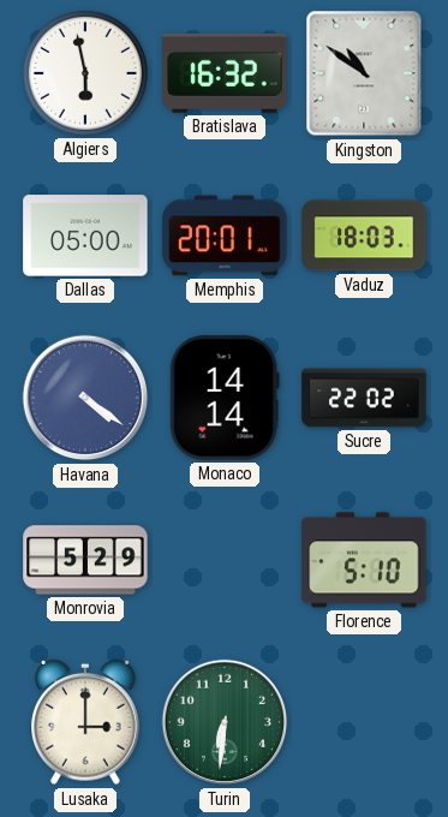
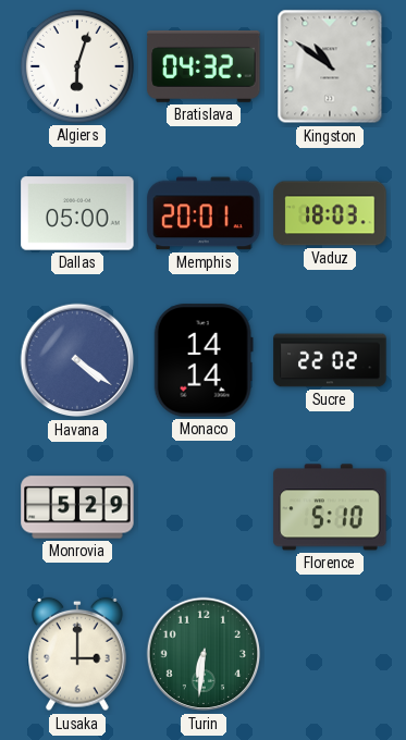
Algiers: 5:58 -> 6:03
Bratislava: 16:32 -> 04:32
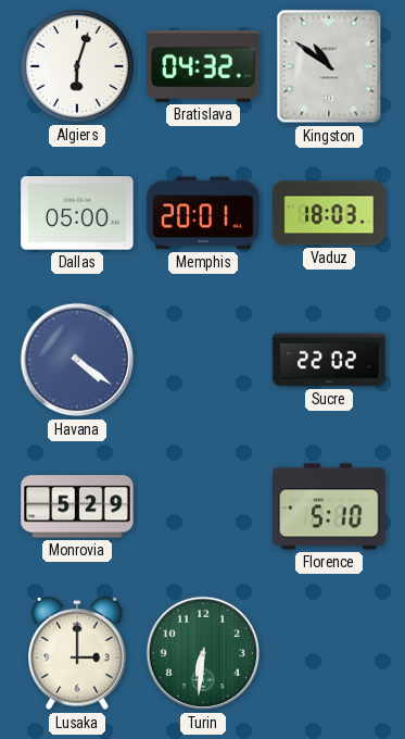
Monaco: 14:14 -> none
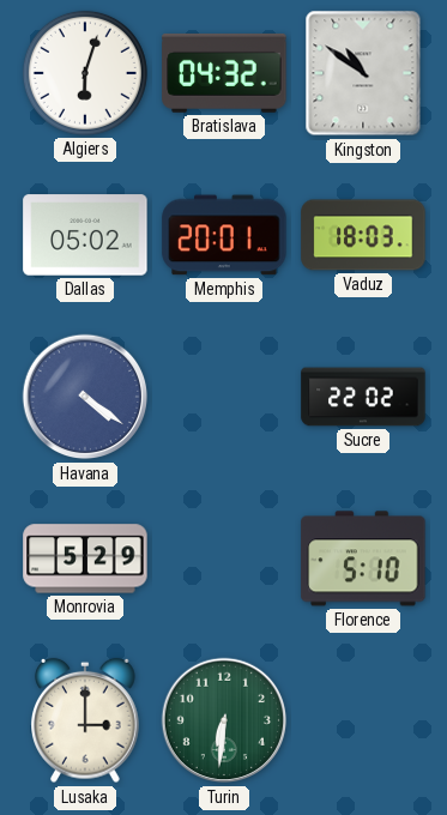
Dallas: 05:00 -> 05:02
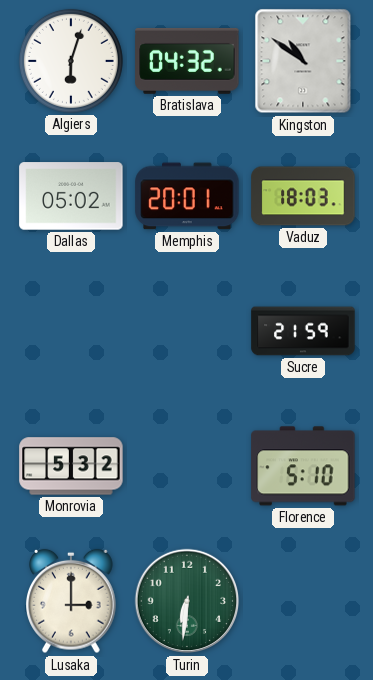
Havana: 4:21 -> none
Sucre: 22:02 -> 21:59
Monrovia: 5:29 -> 5:32
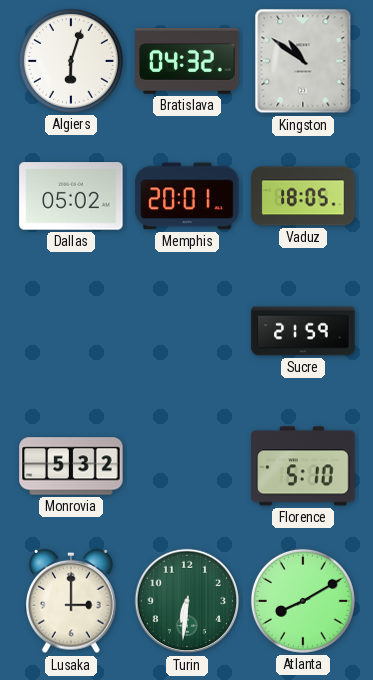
Vaduz: 18:03 -> 18:05
Atlanta: none -> 8:10
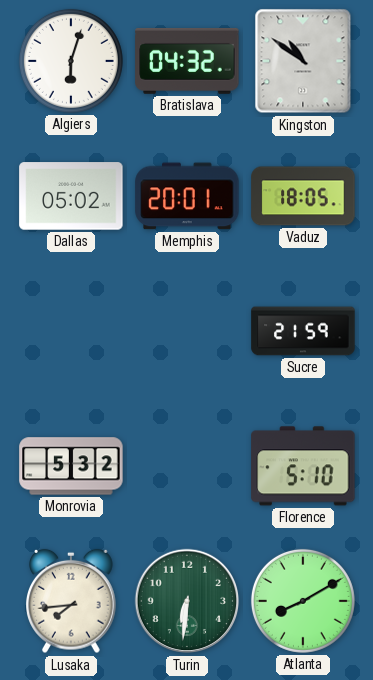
Lusaka: 3:00 -> 7:44
